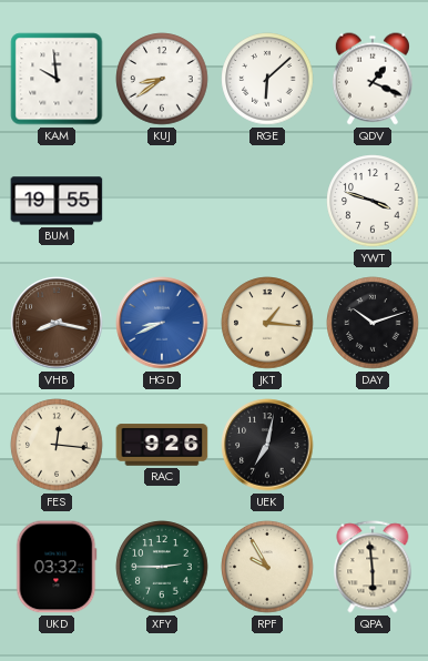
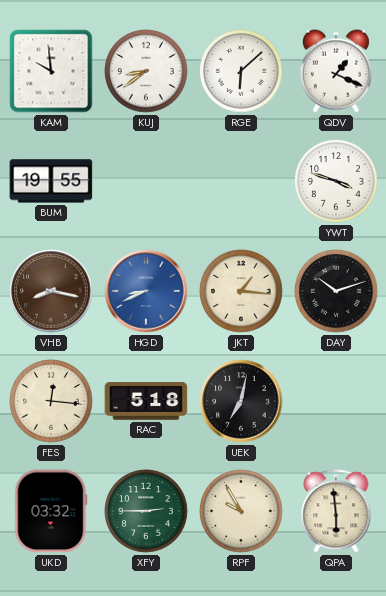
RAC: 9:26 -> 5:18
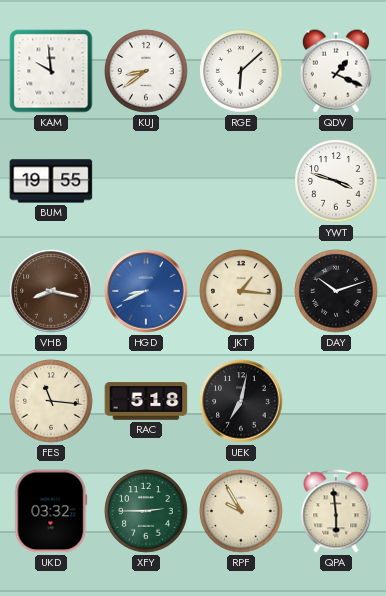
FES: 12:16 -> 11:16
